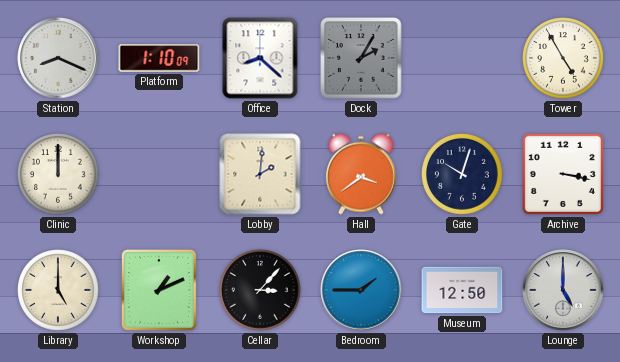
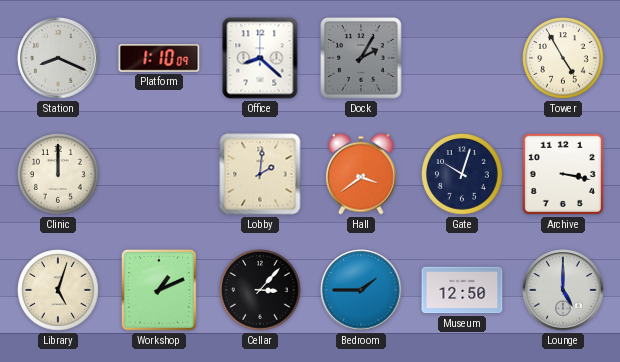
Library: 5:00 -> 5:03
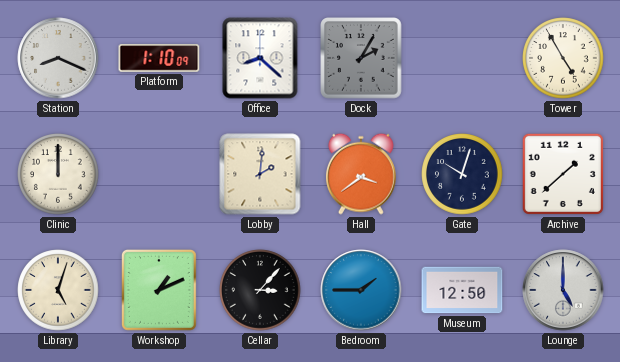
Archive: 3:17 -> 1:38
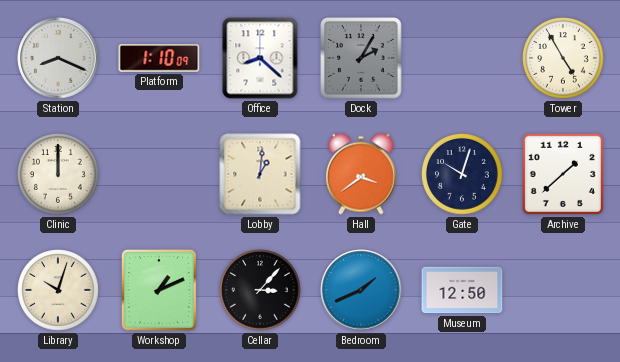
Lobby: 2:01 -> 1:01
Library: 5:03 -> 10:03
Bedroom: 1:45 -> 1:41
Lounge: 5:00 -> none
